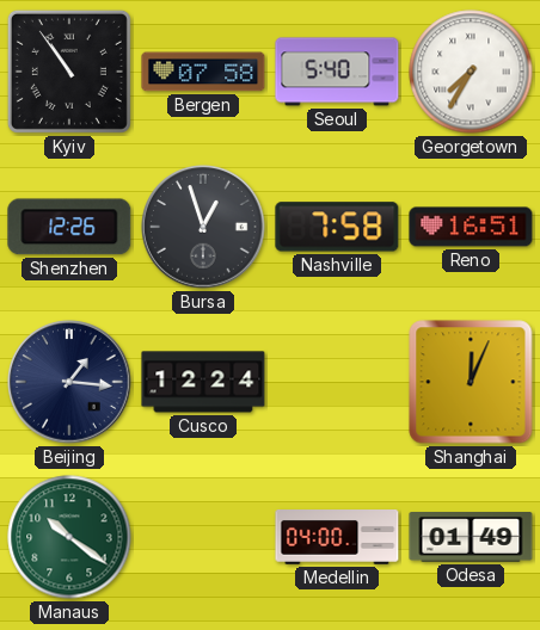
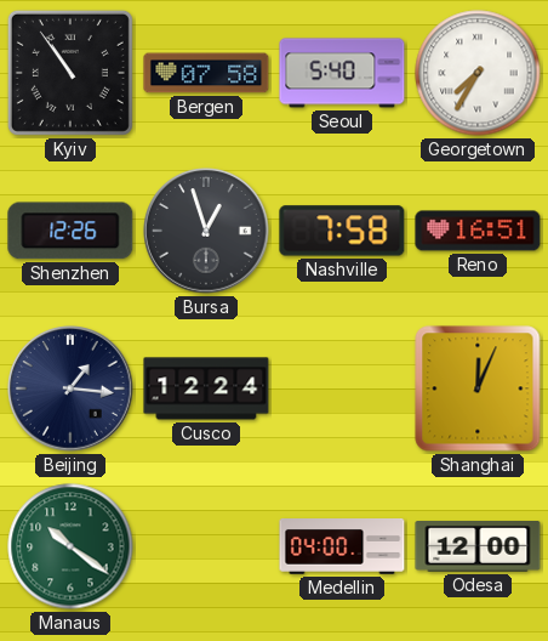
Odesa: 01:49 -> 12:00
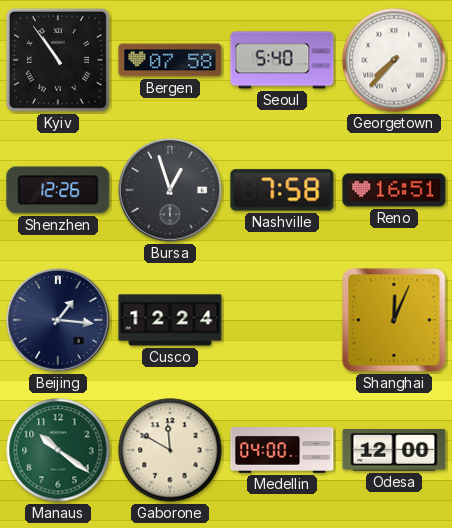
Georgetown: 7:35 -> 7:37
Gaborone: none -> 11:50
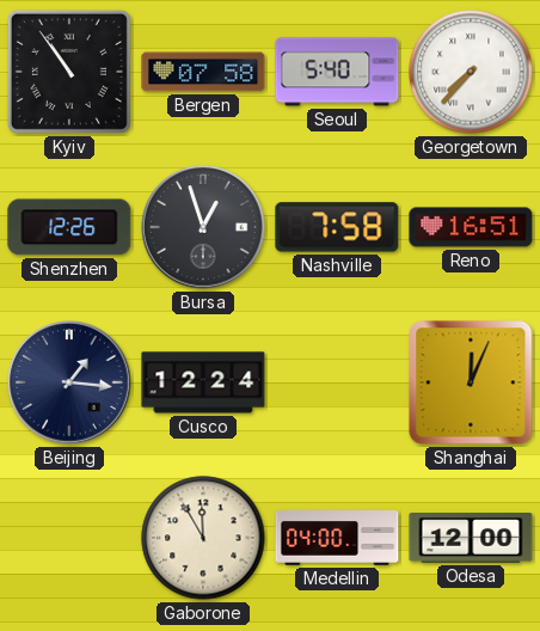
Manaus: 10:21 -> none
Gaborone: 11:50 -> 11:55
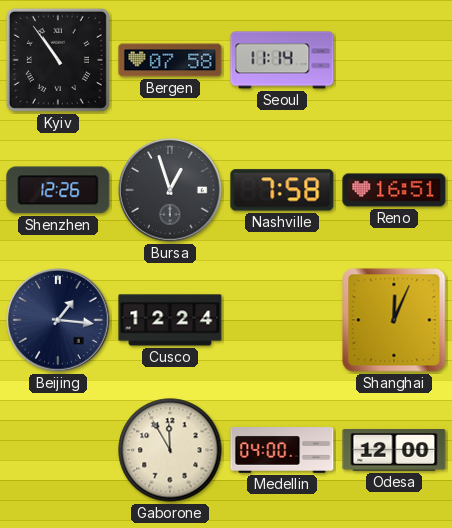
Seoul: 5:40 -> 11:14
Georgetown: 7:37 -> none
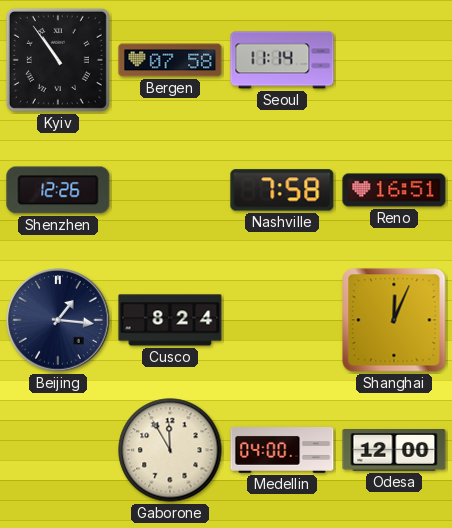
Bursa: 12:57 -> none
Cusco: 12:24 -> 8:24
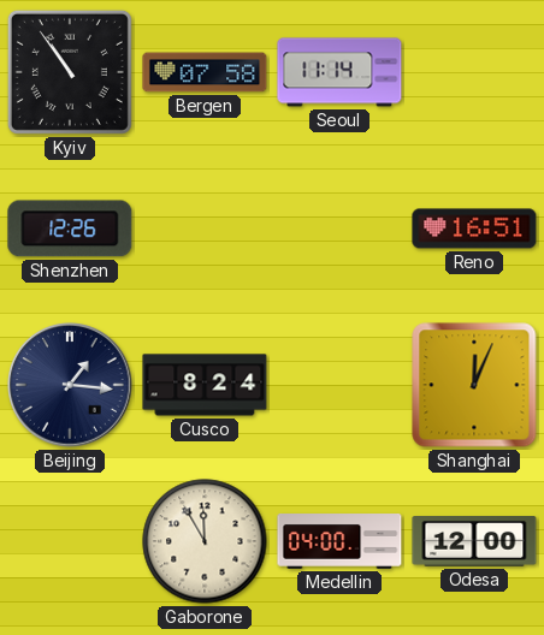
Nashville: 7:58 -> none
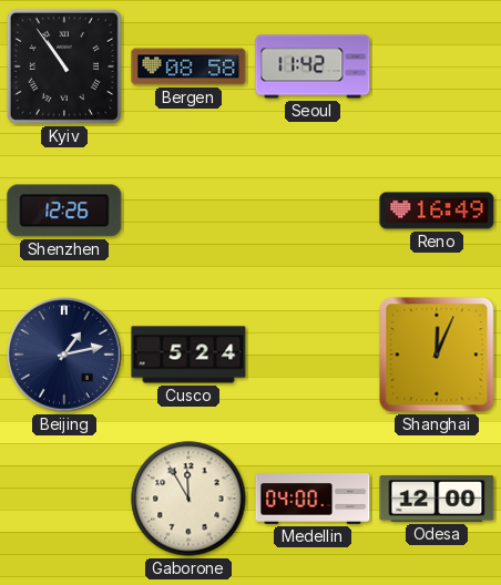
Bergen: 07:58 -> 08:58
Seoul: 11:14 -> 11:42
Reno: 16:51 -> 16:49
Beijing: 1:16 -> 1:13
Cusco: 8:24 -> 5:24
